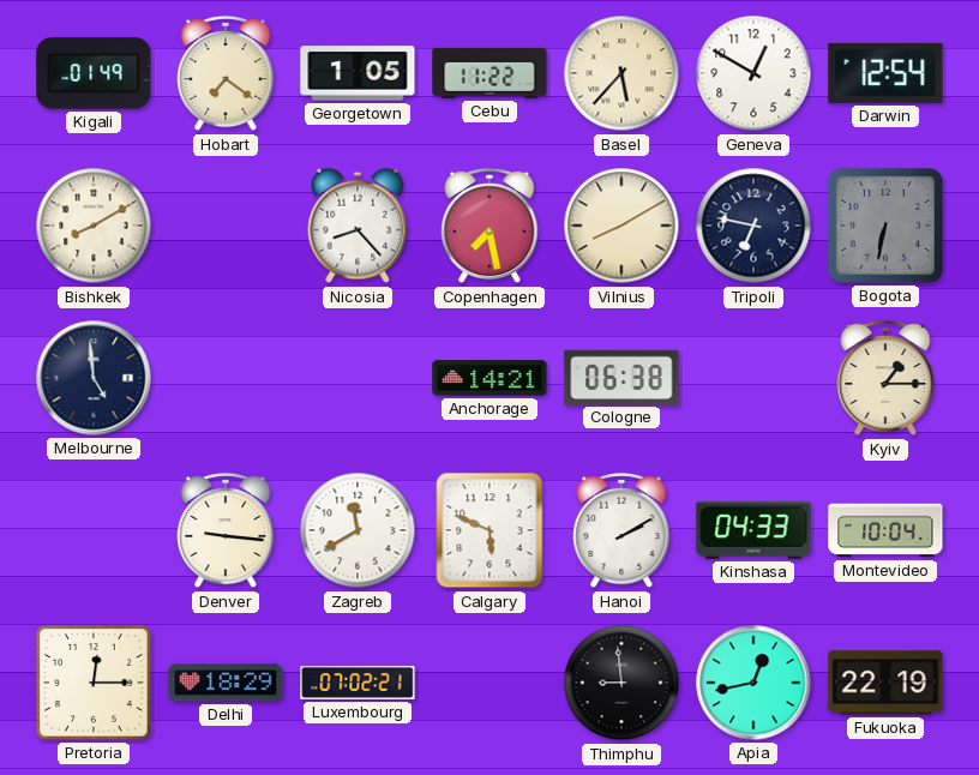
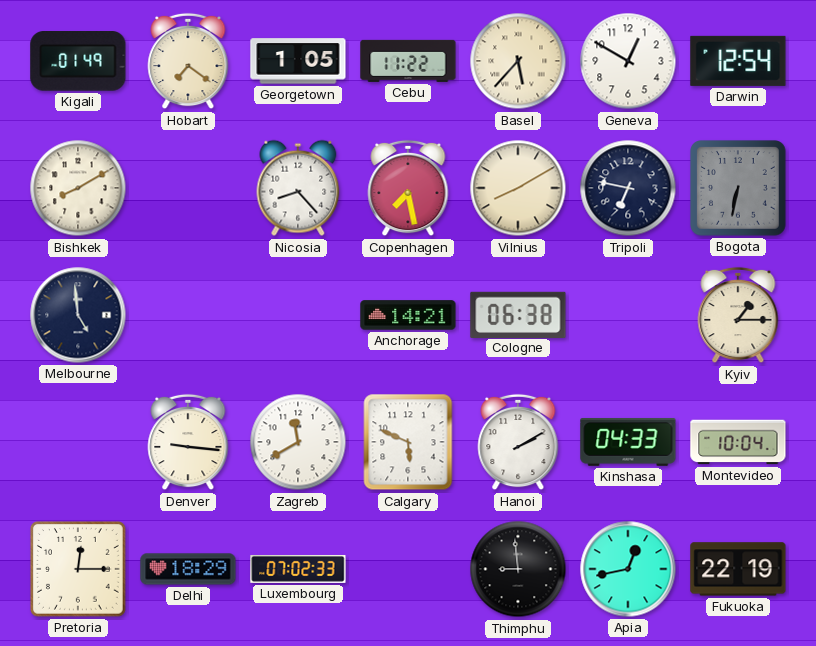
Luxembourg: 07:02:21 -> 07:02:33
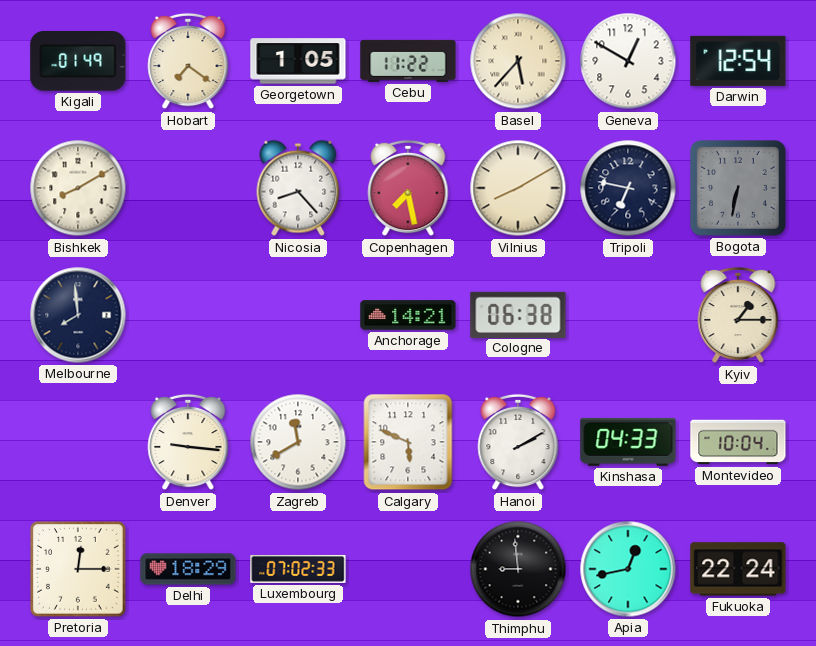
Melbourne: 4:59 -> 7:59
Fukuoka: 22:19 -> 22:24
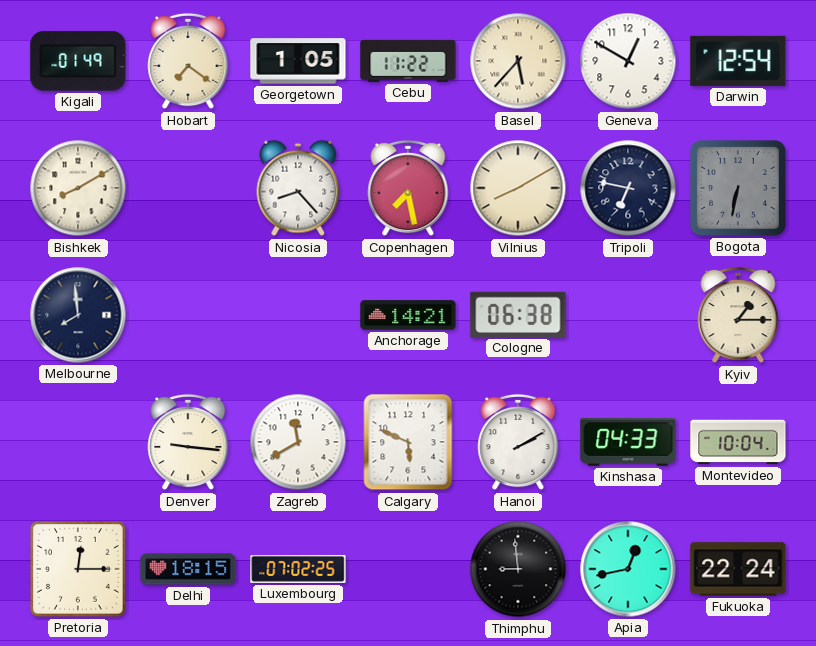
Delhi: 18:29 -> 18:15
Luxembourg: 07:02:33 -> 07:02:25
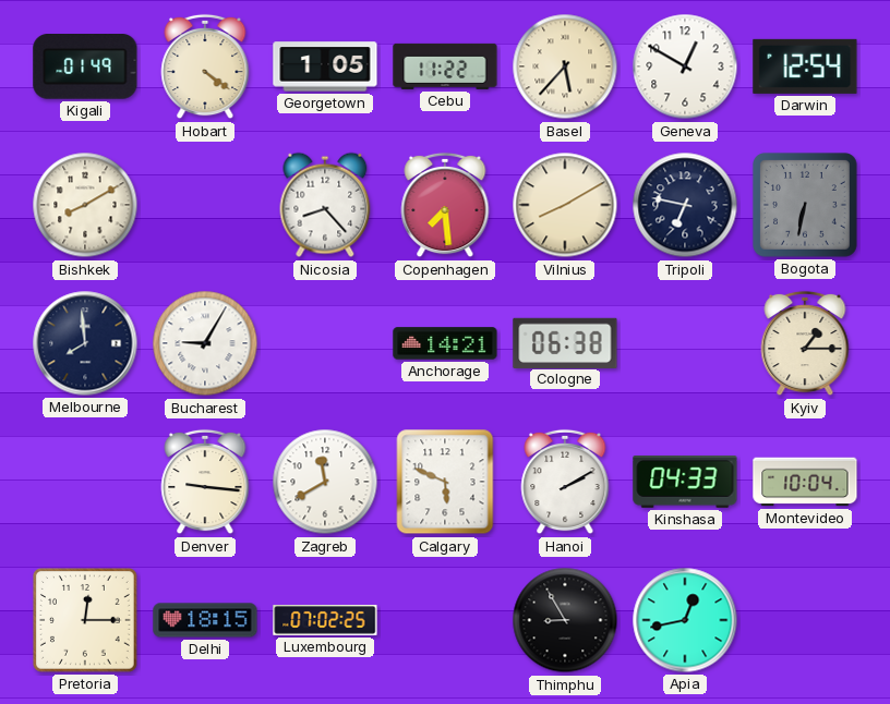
Hobart: 7:21 -> 4:21
Copenhagen: 7:28 -> 7:29
Bucharest: none -> 9:05
Thimphu: 8:59 -> 8:55
Fukuoka: 22:24 -> none
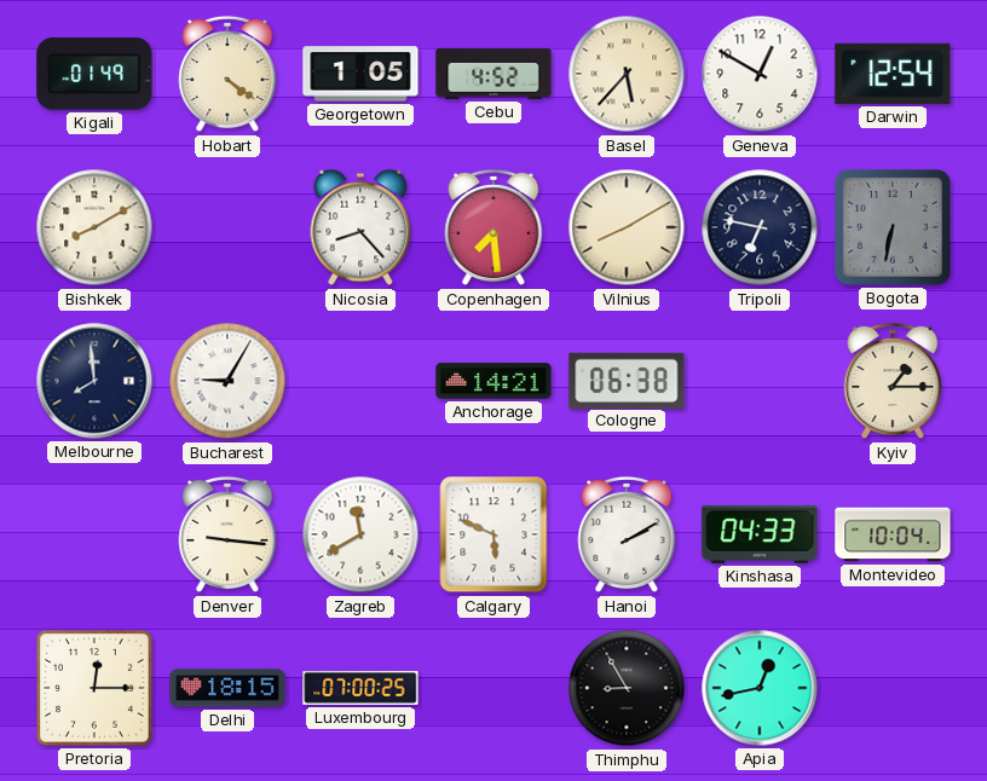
Cebu: 11:22 -> 4:52
Luxembourg: 07:02 -> 07:00
